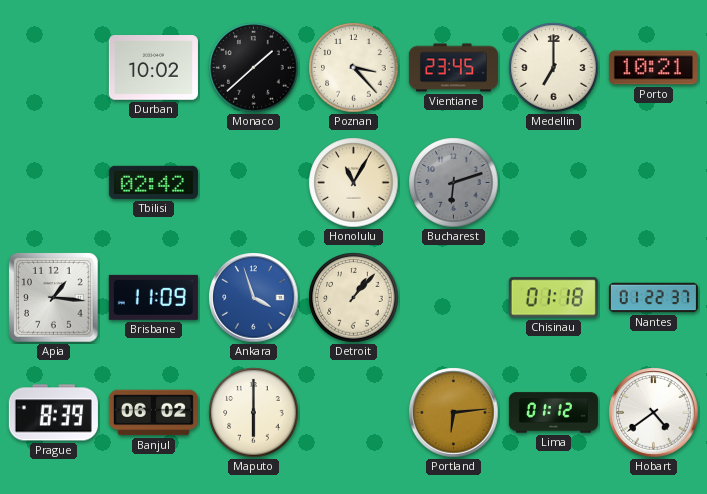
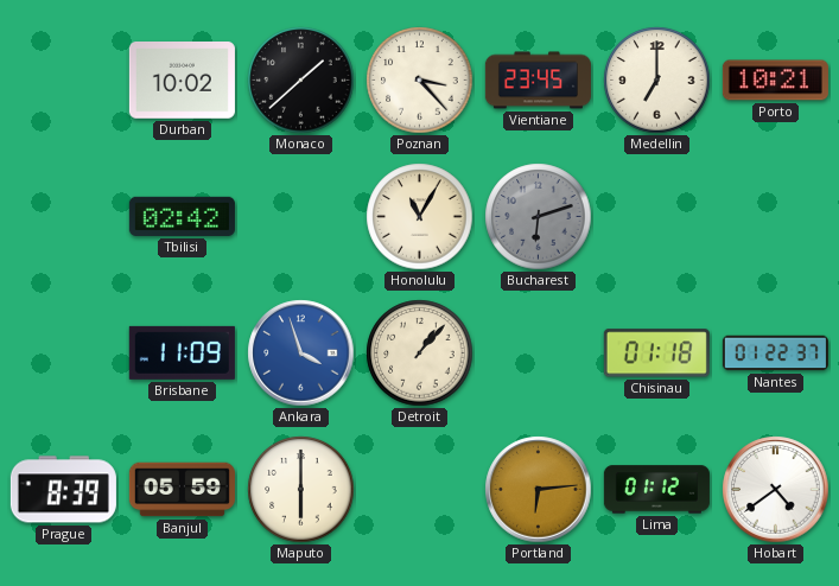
Apia: 1:16 -> none
Banjul: 06:02 -> 05:59
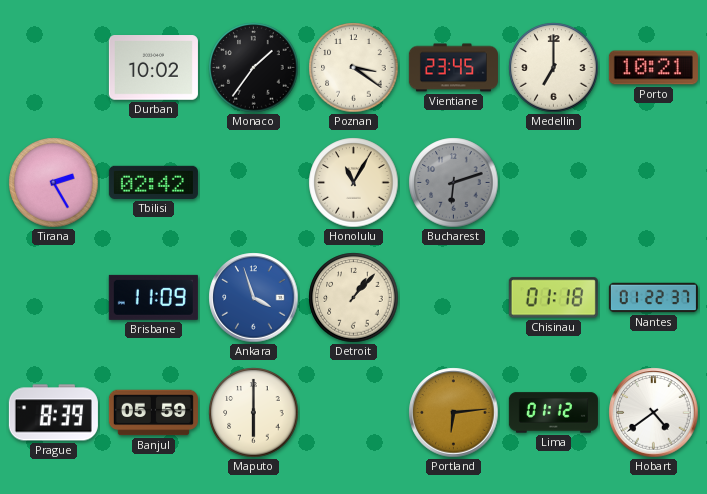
Monaco: 1:38 -> 1:36
Poznan: 3:23 -> 3:21
Tirana: none -> 2:25
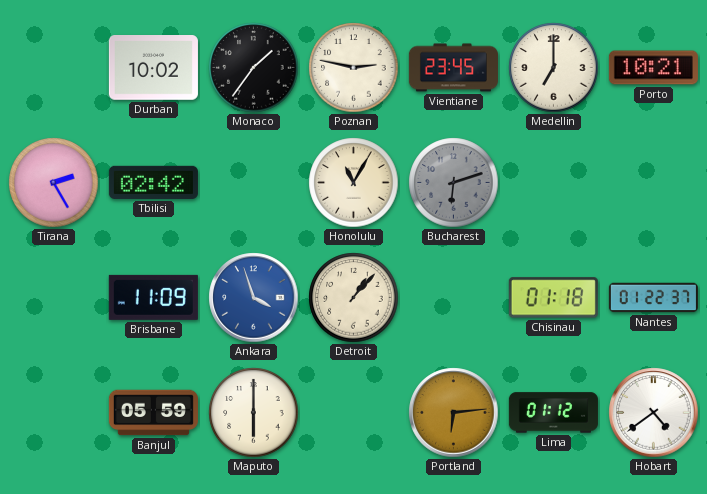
Poznan: 3:21 -> 2:47
Prague: 8:39 -> none
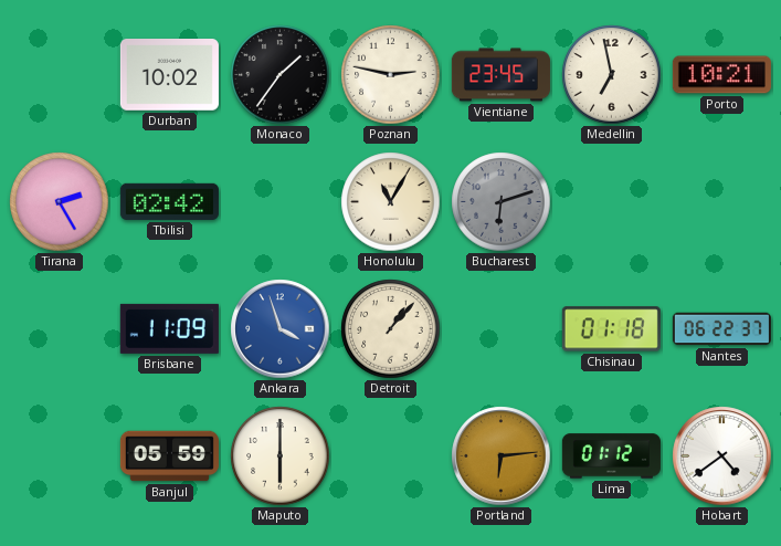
Medellin: 7:00 -> 6:58
Nantes: 01:22 -> 06:22
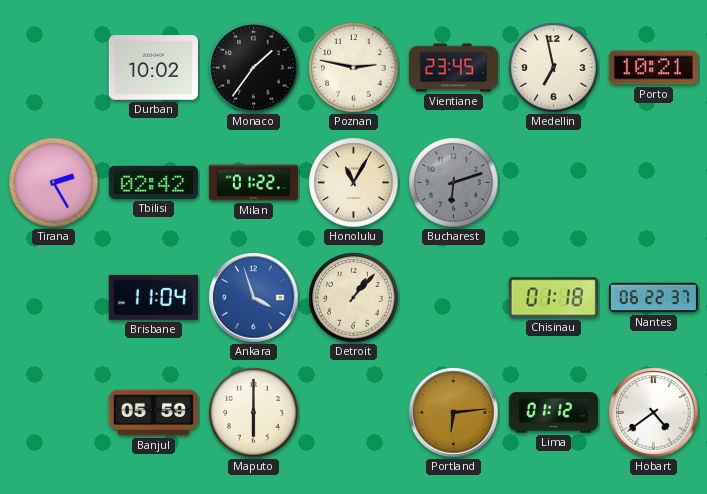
Milan: none -> 01:22
Brisbane: 11:09 -> 11:04
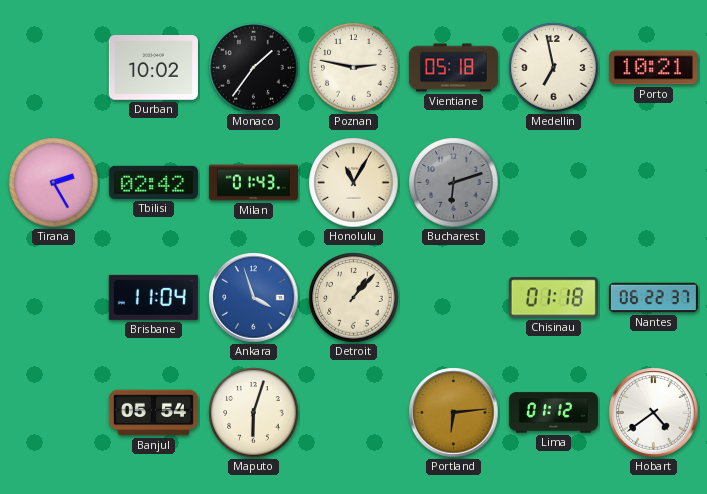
Vientiane: 23:45 -> 05:18
Milan: 01:22 -> 01:43
Banjul: 05:59 -> 05:54
Maputo: 6:00 -> 6:03
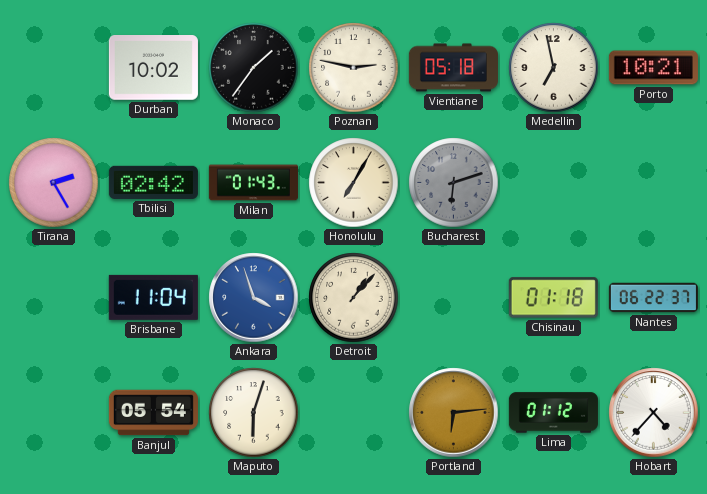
Honolulu: 11:05 -> 7:05
Hobart: 4:39 -> 4:37
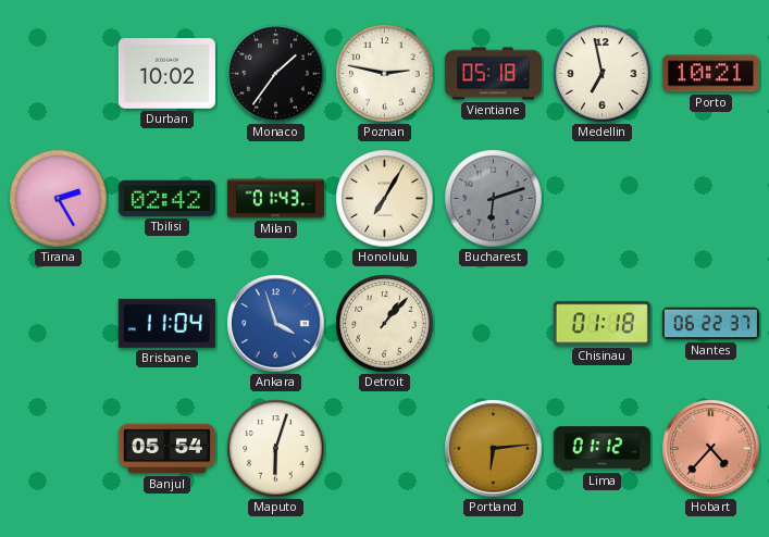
Hobart dial: white -> salmon
